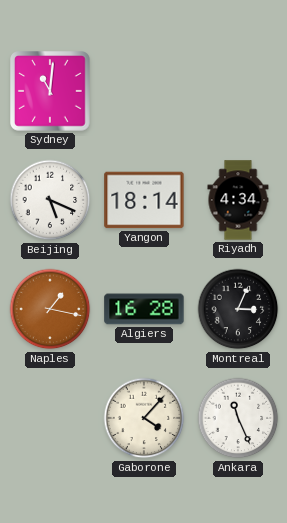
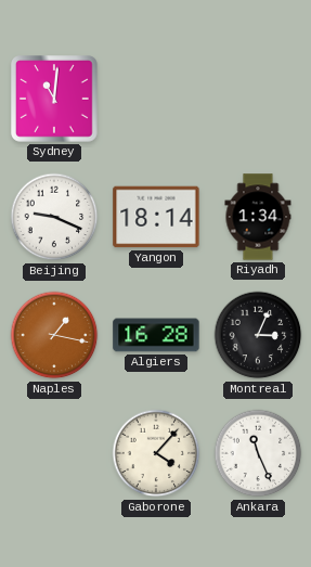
Beijing: 5:19 -> 9:19
Riyadh: 4:34 -> 1:34
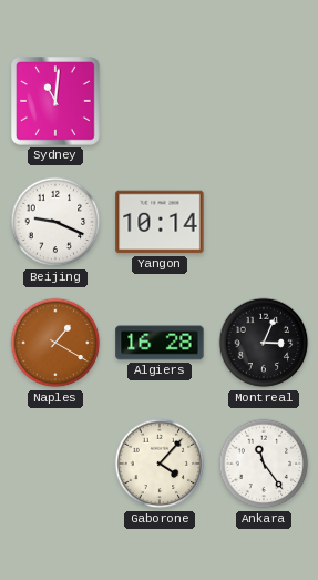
Yangon: 18:14 -> 10:14
Riyadh: 1:34 -> none
Naples: 1:17 -> 1:20
Ankara: 11:26 -> 11:24
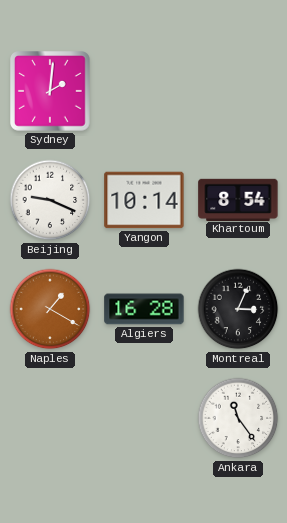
Sydney: 11:01 -> 2:01
Khartoum: none -> 8:54
Gaborone: 4:07 -> none
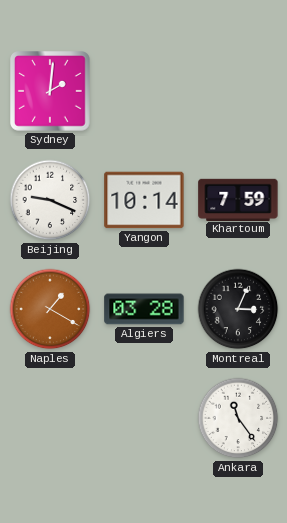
Khartoum: 8:54 -> 7:59
Algiers: 16:28 -> 03:28
